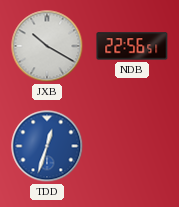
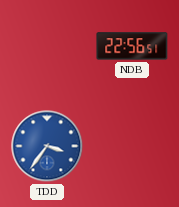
JXB: 10:20 -> none
TDD: 12:33 -> 3:36
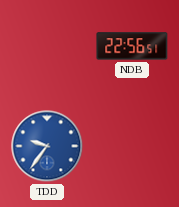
TDD: 3:36 -> 9:36
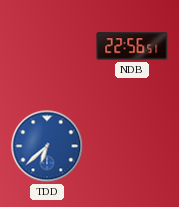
TDD: 9:36 -> 6:38
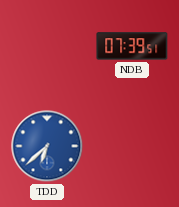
NDB: 22:56 -> 07:39
